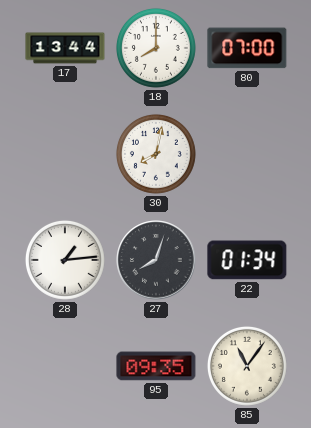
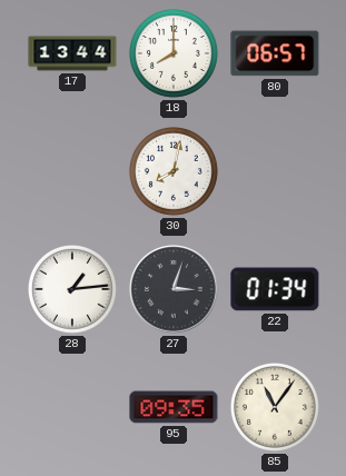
80: 07:00 -> 06:57
27: 8:03 -> 3:03
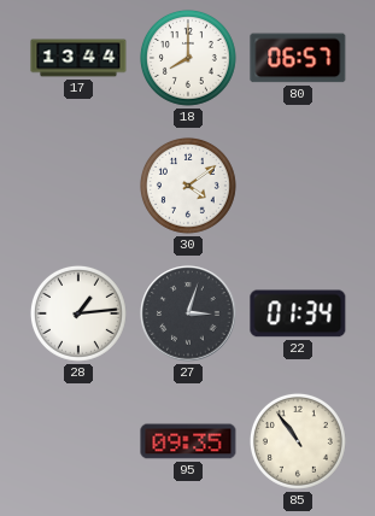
30: 8:02 -> 4:09
85: 11:06 -> 10:54
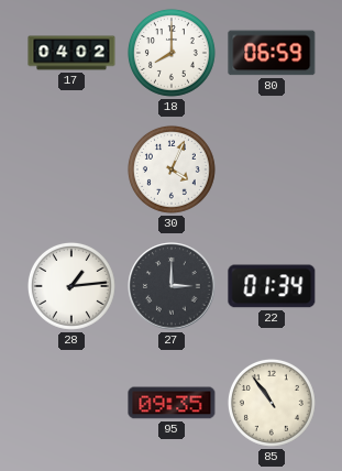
17: 13:44 -> 04:02
80: 06:57 -> 06:59
30: 4:09 -> 4:04
27: 3:03 -> 3:00
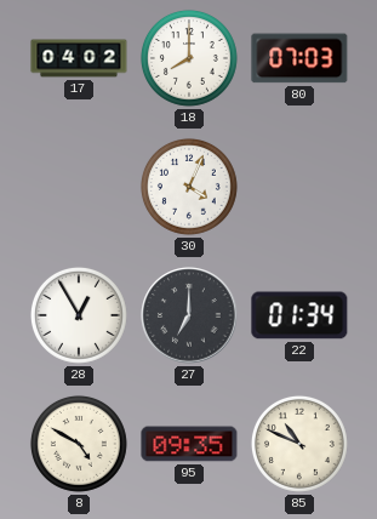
80: 06:59 -> 07:03
28: 1:14 -> 12:55
27: 3:00 -> 7:00
8: none -> 4:50
85: 10:54 -> 10:49
